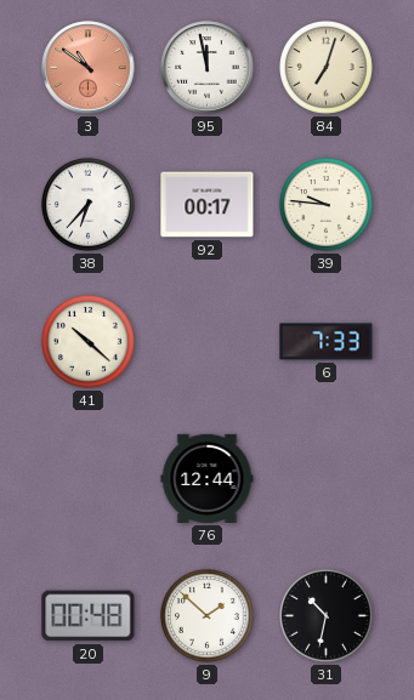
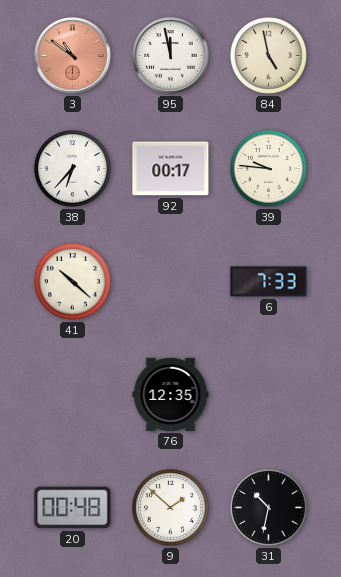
84: 7:03 -> 4:58
76: 12:44 -> 12:35
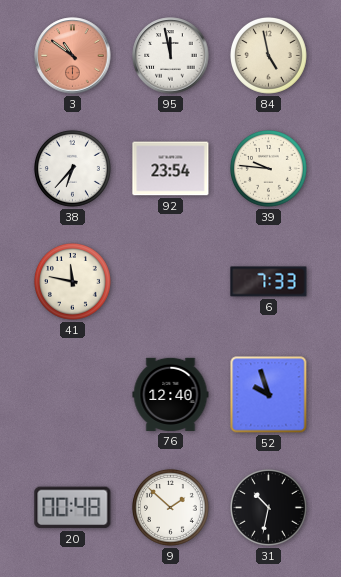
92: 00:17 -> 23:54
41: 10:22 -> 11:47
76: 12:35 -> 12:40
52: none -> 9:57
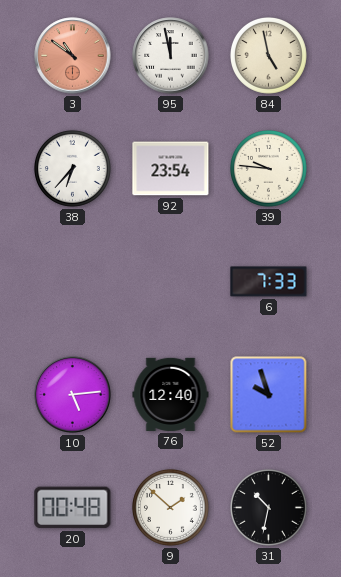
41: 11:47 -> none
10: none -> 5:14
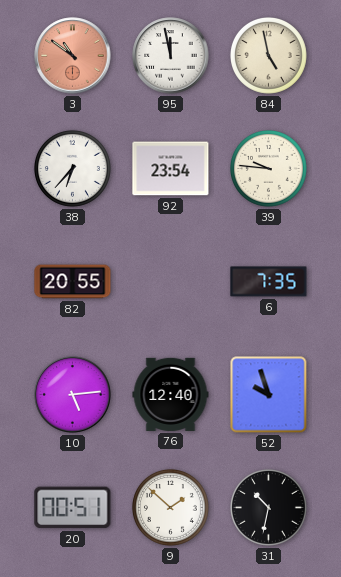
82: none -> 20:55
6: 7:33 -> 7:35
20: 00:48 -> 00:51
